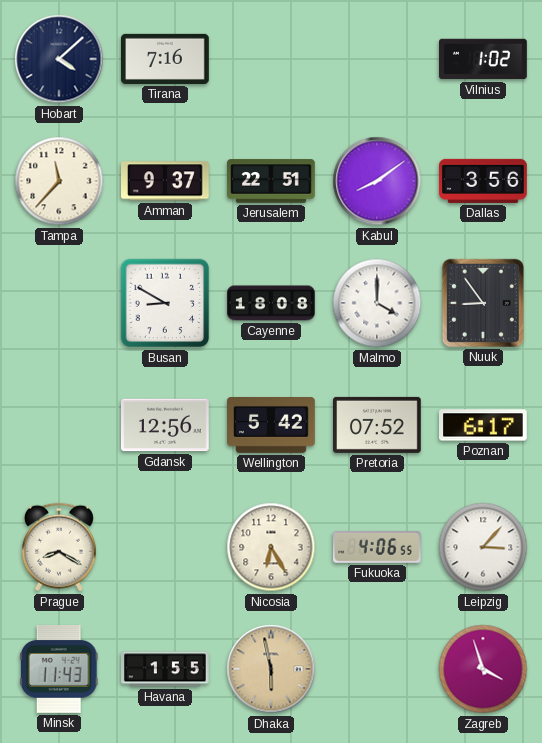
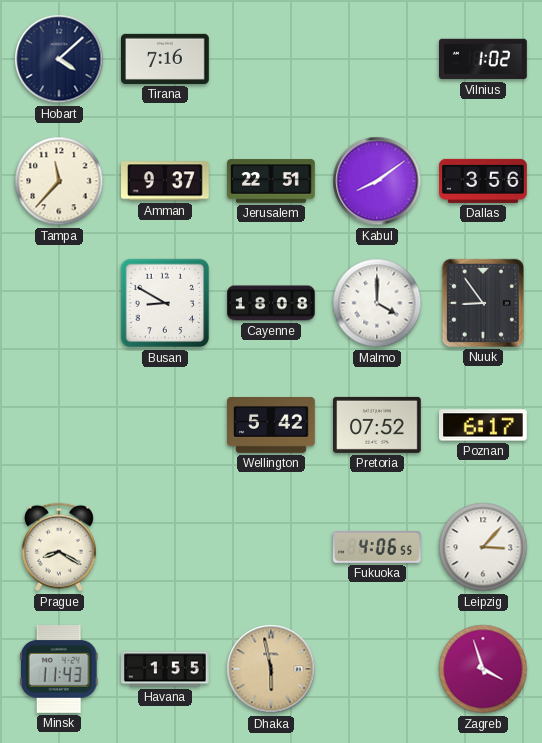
Gdansk: 12:56 -> none
Nicosia: 6:25 -> none
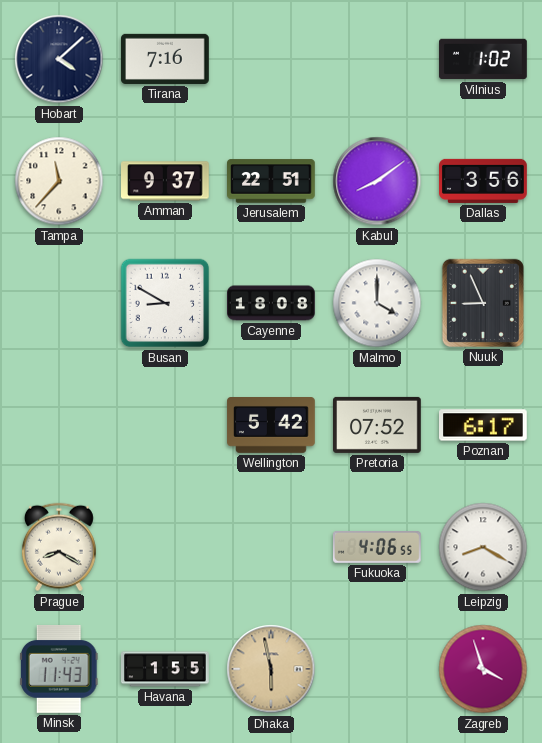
Nuuk: 8:54 -> 8:56
Leipzig: 3:07 -> 8:20
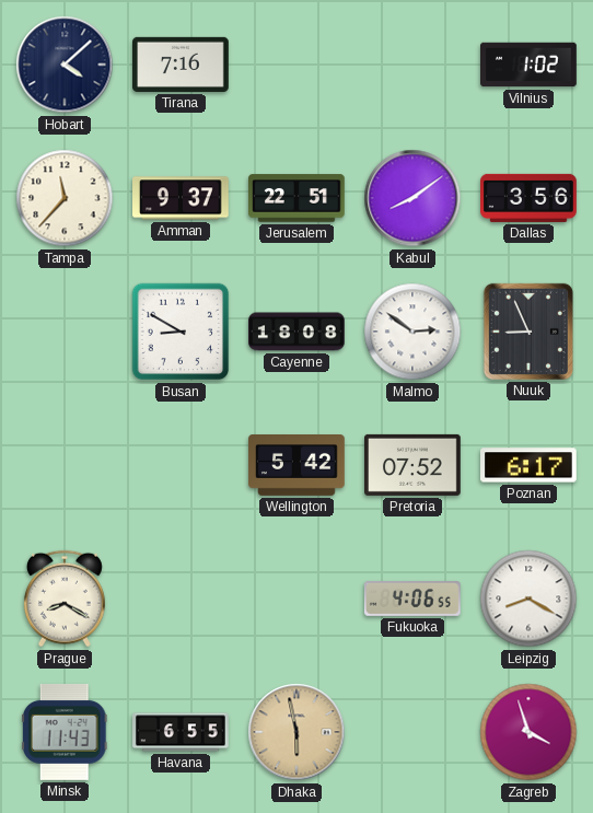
Malmo: 4:00 -> 2:51
Havana: 1:55 -> 6:55
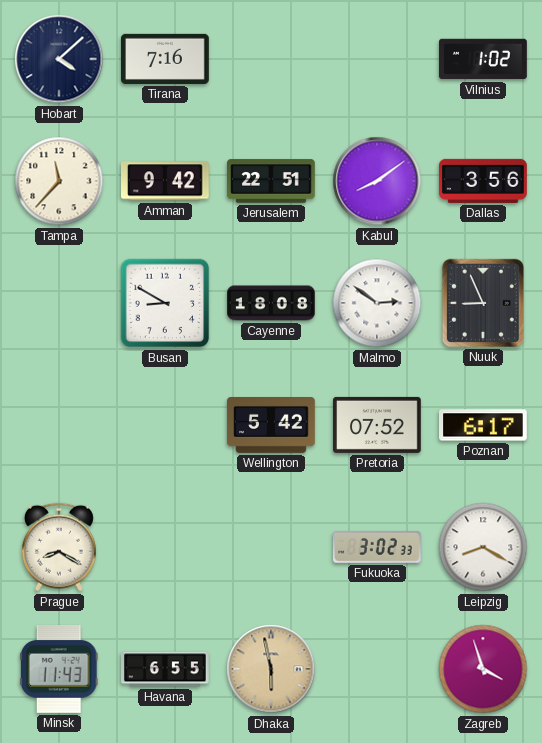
Amman: 9:37 -> 9:42
Fukuoka: 4:06 -> 3:02
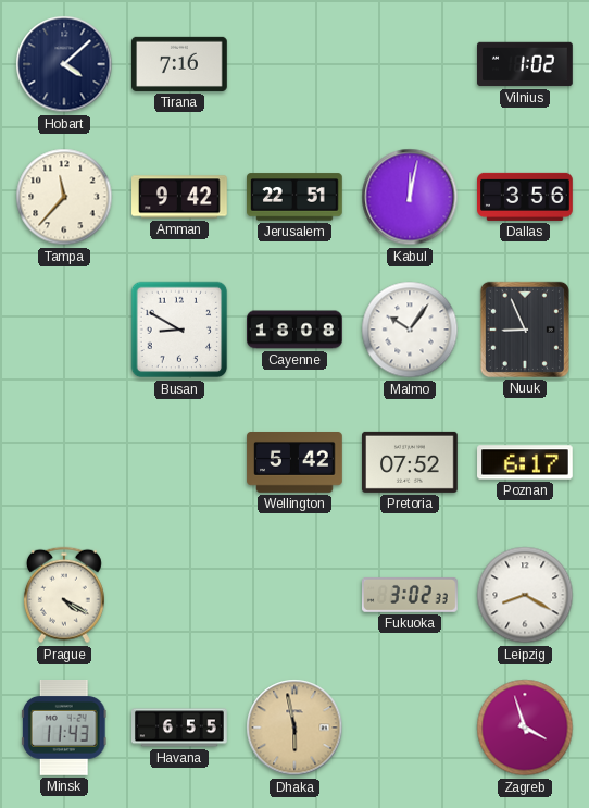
Kabul: 8:09 -> 12:02
Malmo: 2:51 -> 10:06
Prague: 8:20 -> 4:20
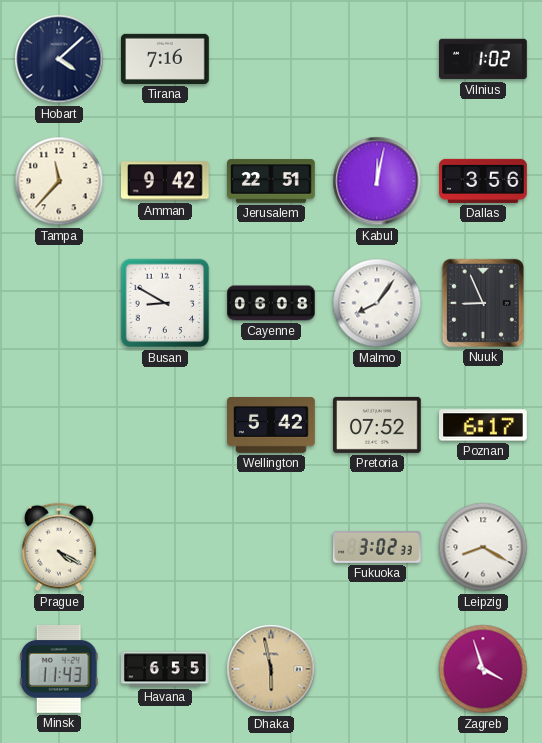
Cayenne: 18:08 -> 06:08
Malmo: 10:06 -> 8:06
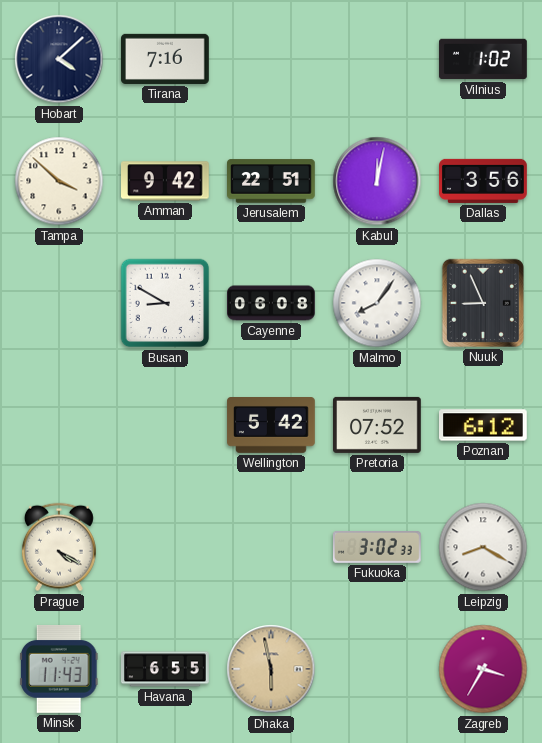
Tampa: 11:37 -> 3:52
Poznan: 6:17 -> 6:12
Zagreb: 3:57 -> 3:35
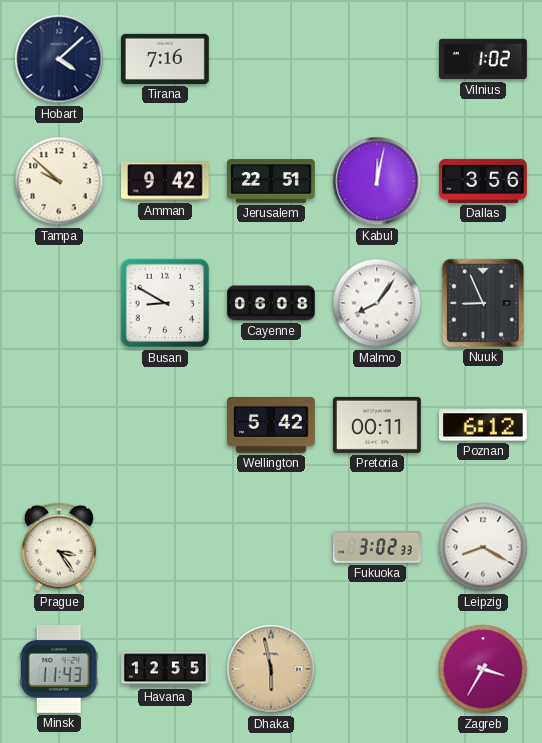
Tampa: 3:52 -> 9:52
Pretoria: 07:52 -> 00:11
Prague: 4:20 -> 3:24
Havana: 6:55 -> 12:55
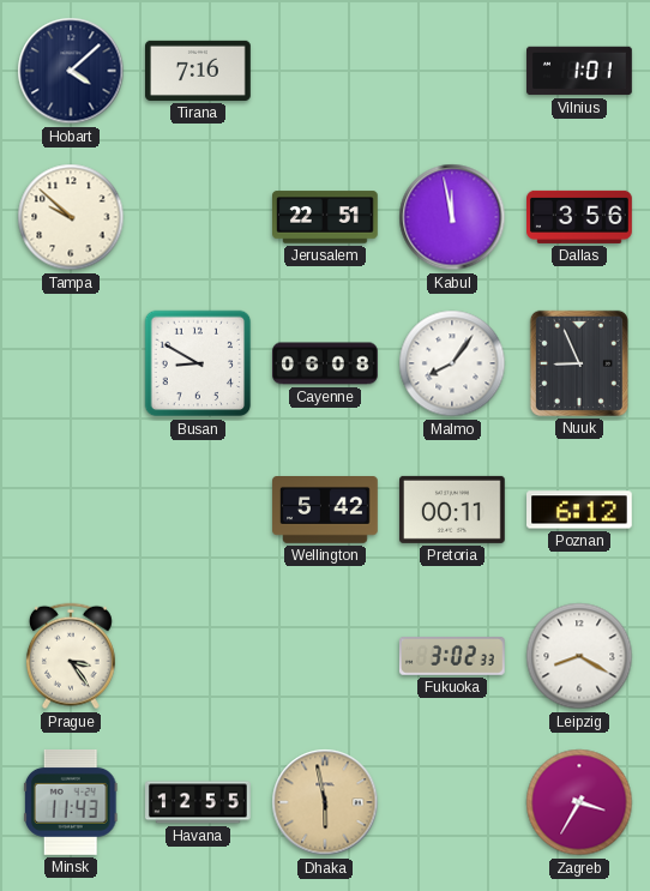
Vilnius: 1:02 -> 1:01
Amman: 9:42 -> none
Kabul: 12:02 -> 11:58
